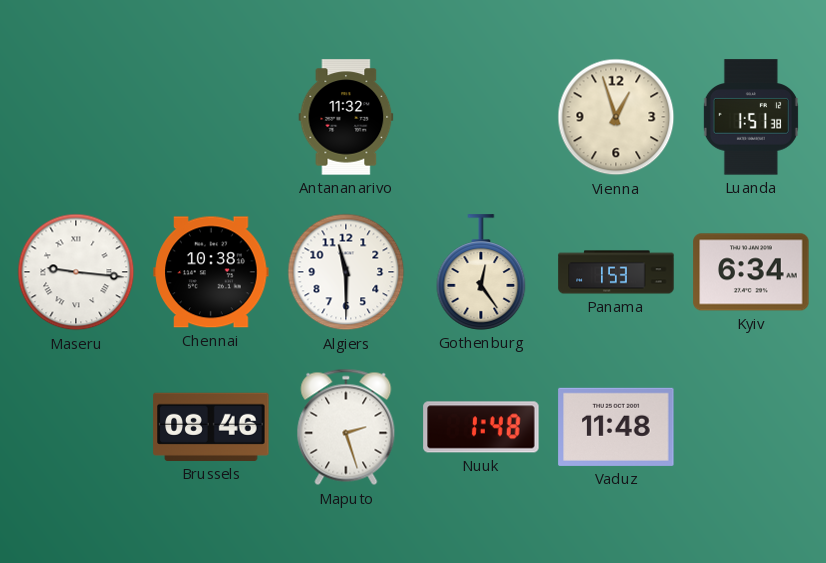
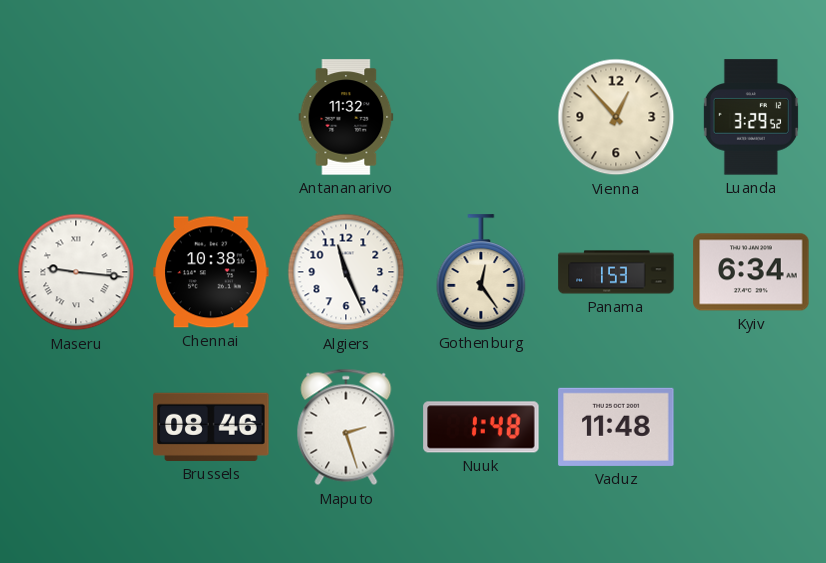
Vienna: 12:57 -> 12:53
Luanda: 1:51 -> 3:29
Algiers: 11:30 -> 11:26
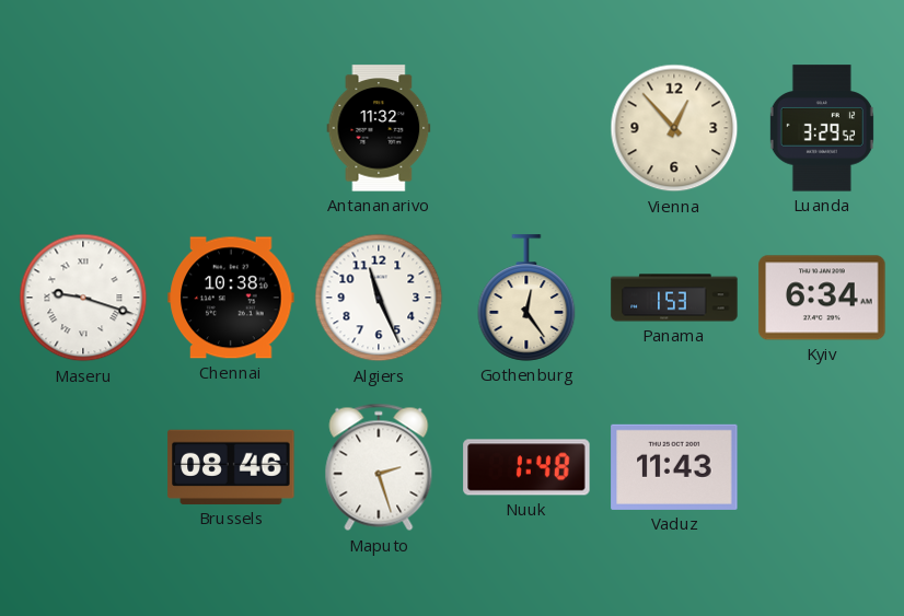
Maseru: 9:16 -> 9:18
Vaduz: 11:48 -> 11:43
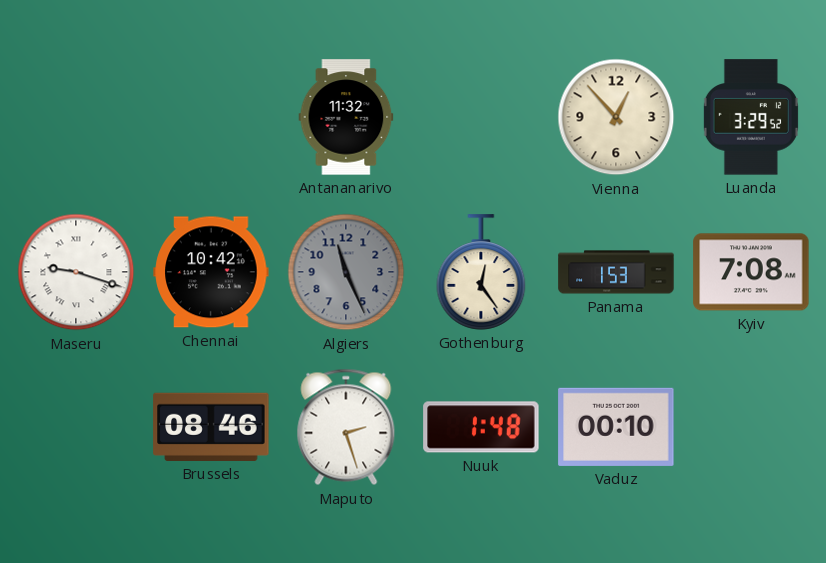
Chennai: 10:38 -> 10:42
Algiers dial: white -> grey
Kyiv: 6:34 -> 7:08
Vaduz: 11:43 -> 00:10
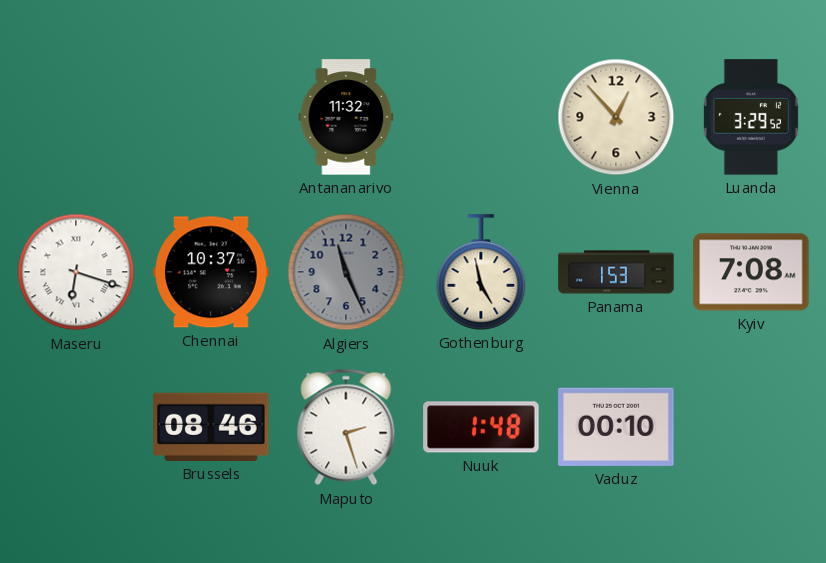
Maseru: 9:18 -> 6:18
Chennai: 10:42 -> 10:37
Gothenburg: 12:24 -> 4:58
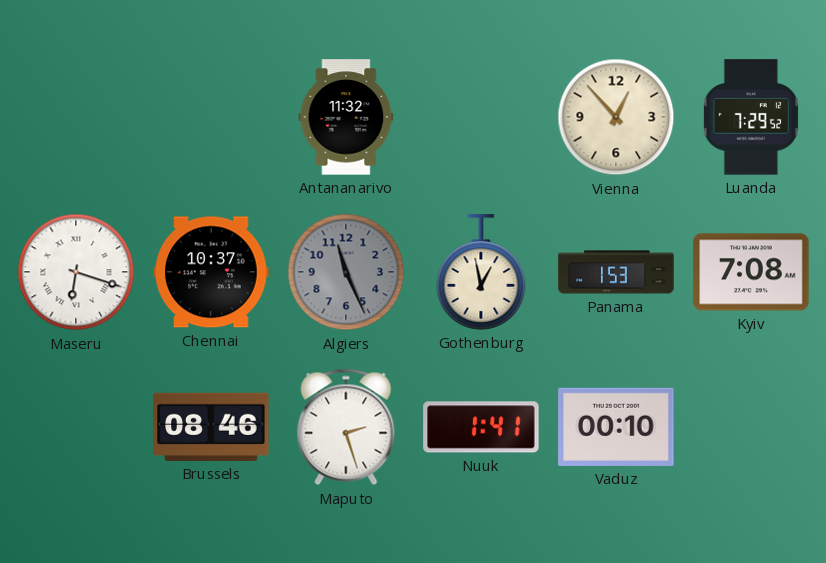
Luanda: 3:29 -> 7:29
Gothenburg: 4:58 -> 12:58
Nuuk: 1:48 -> 1:41
